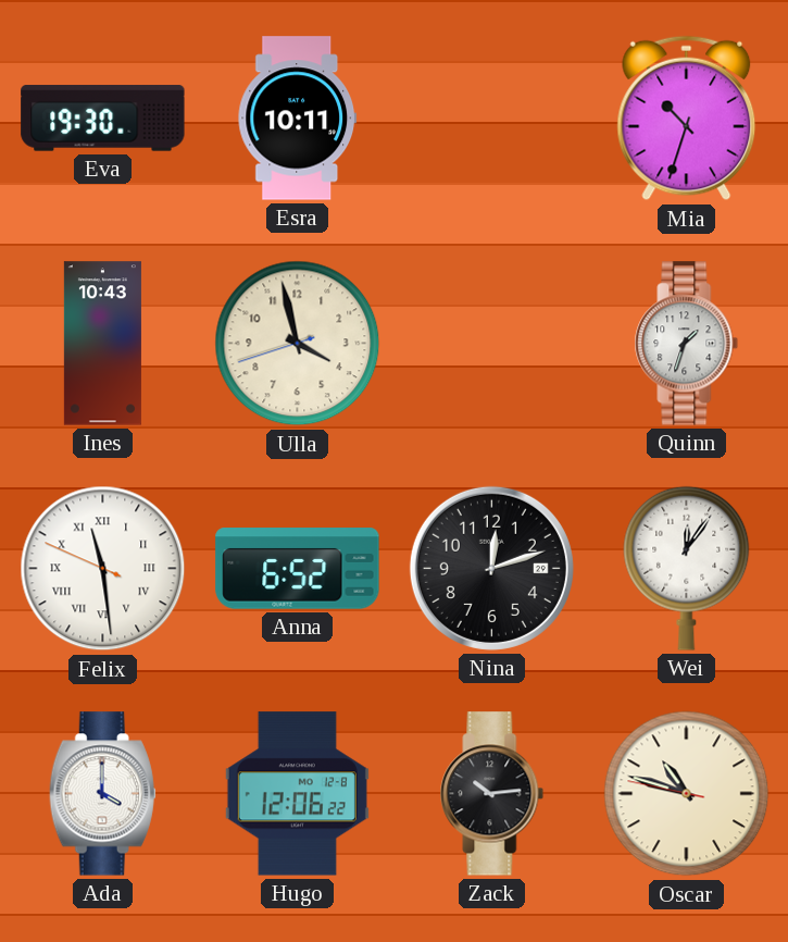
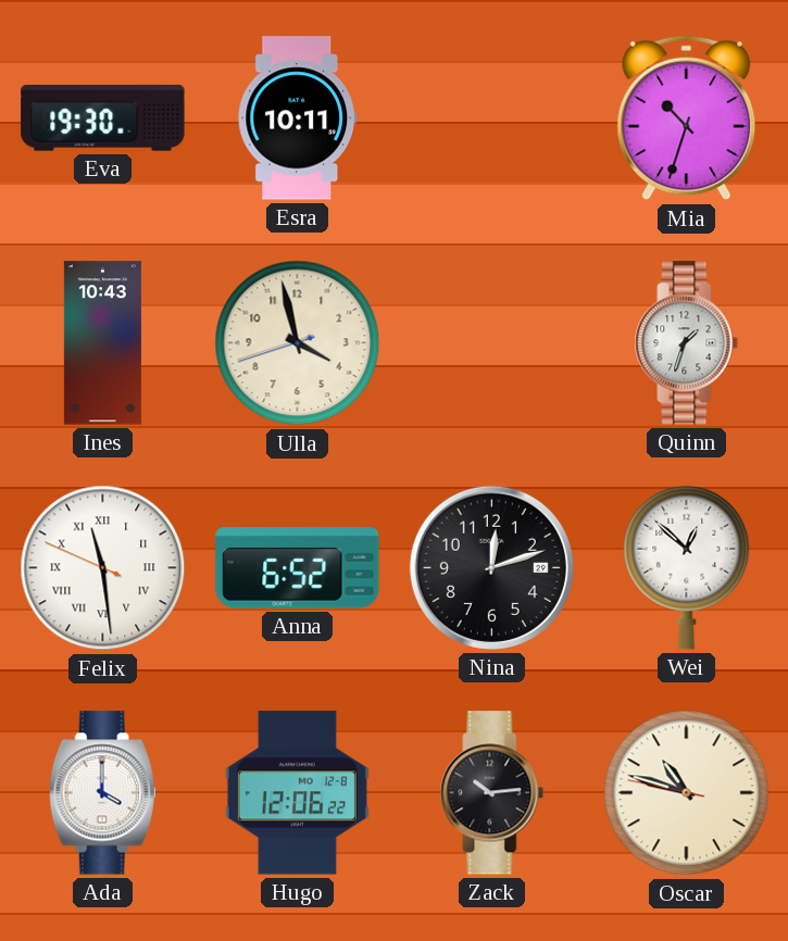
Wei: 12:06 -> 12:52
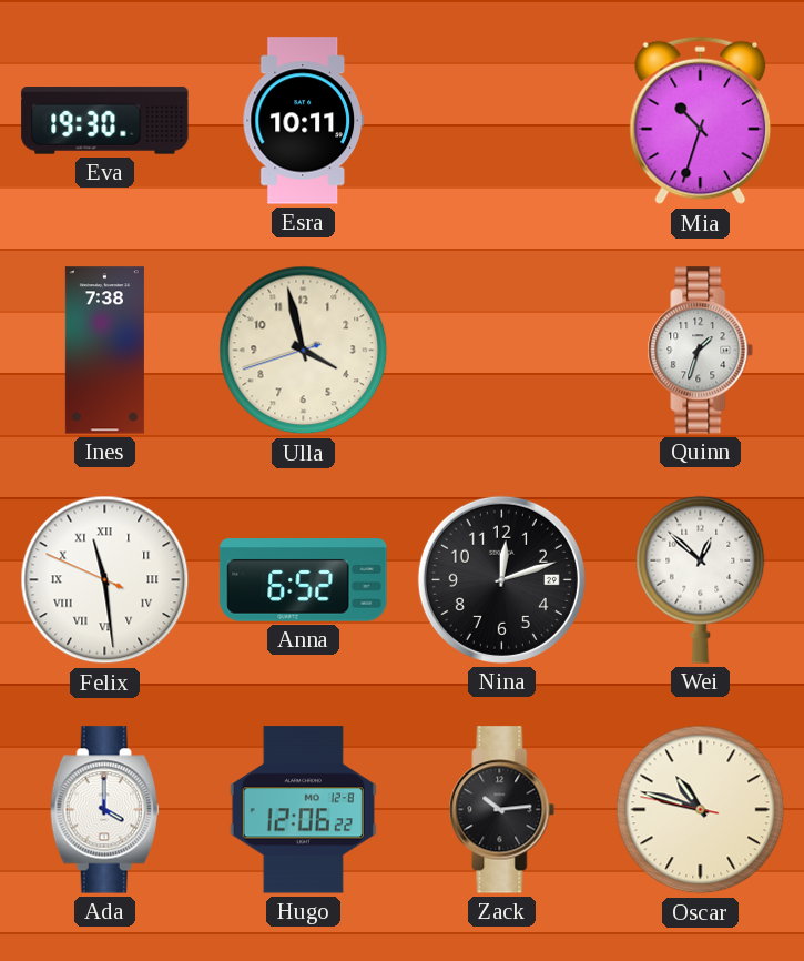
Ines: 10:43 -> 7:38
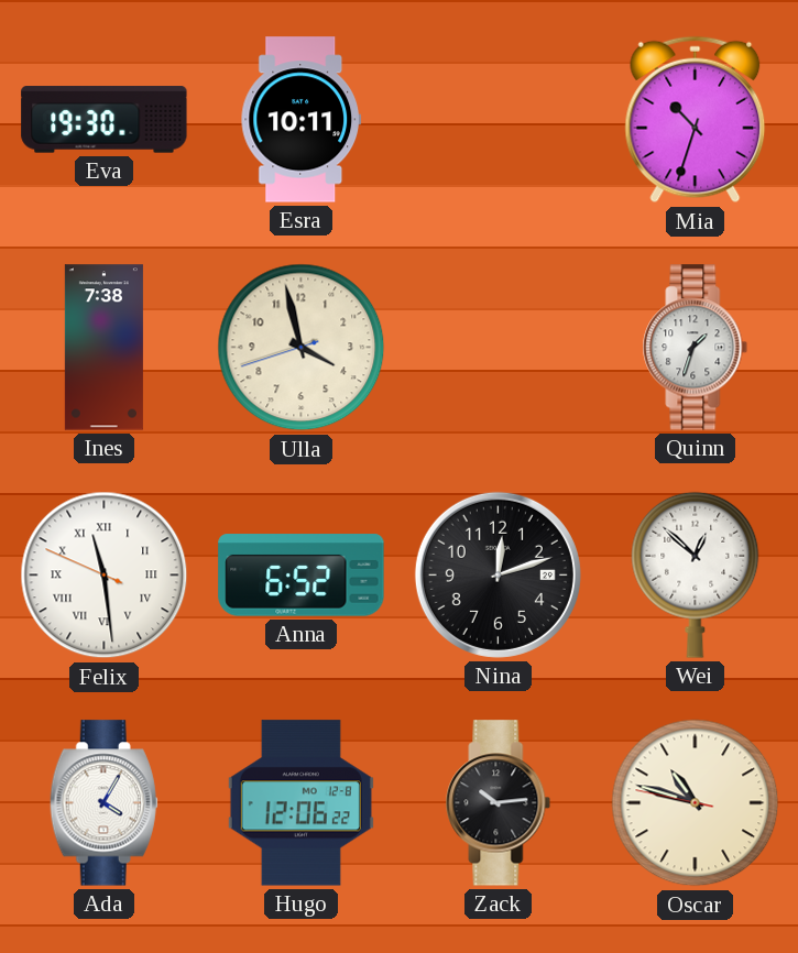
Ada: 4:00 -> 4:05
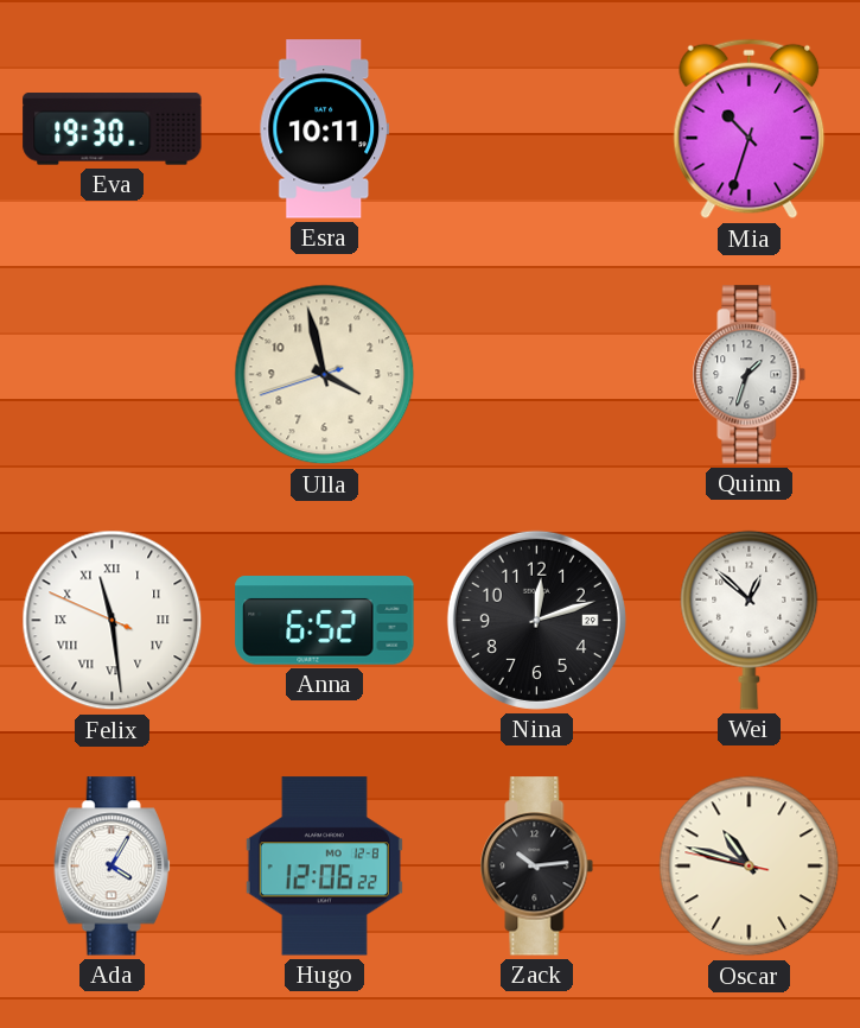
Ines: 7:38 -> none
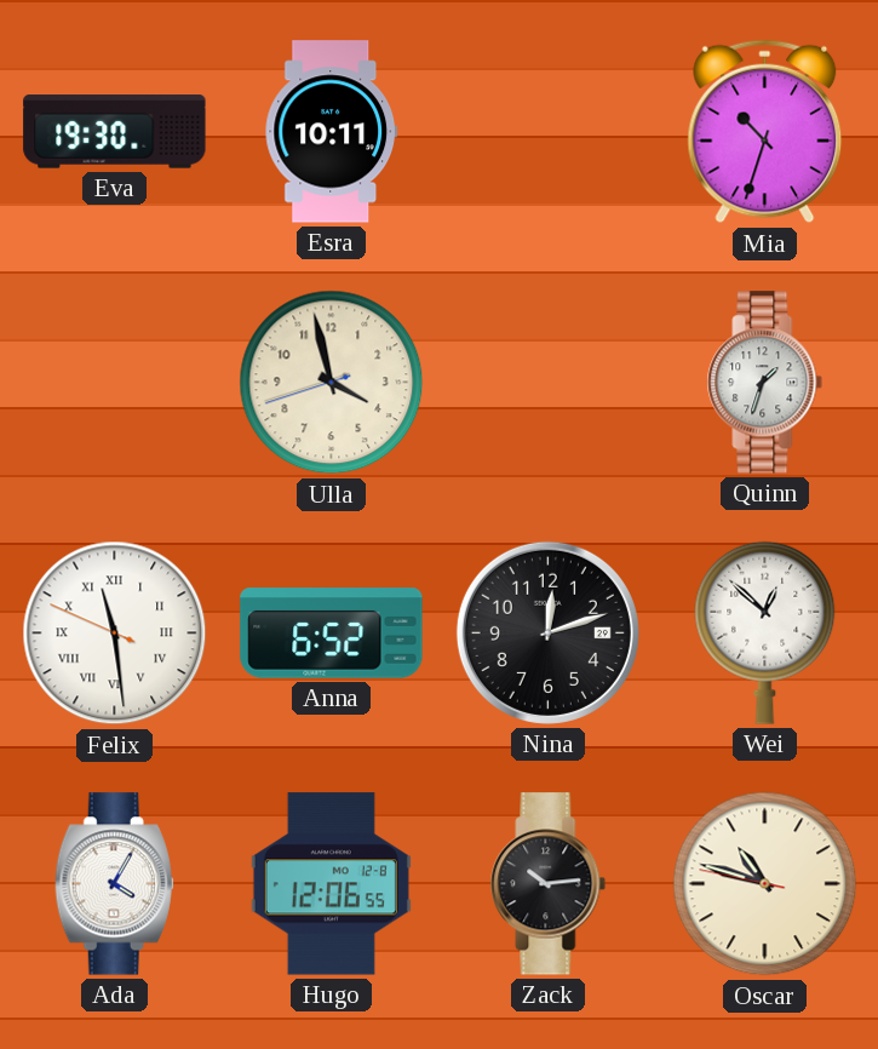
Hugo: 12:06:22 -> 12:06:55
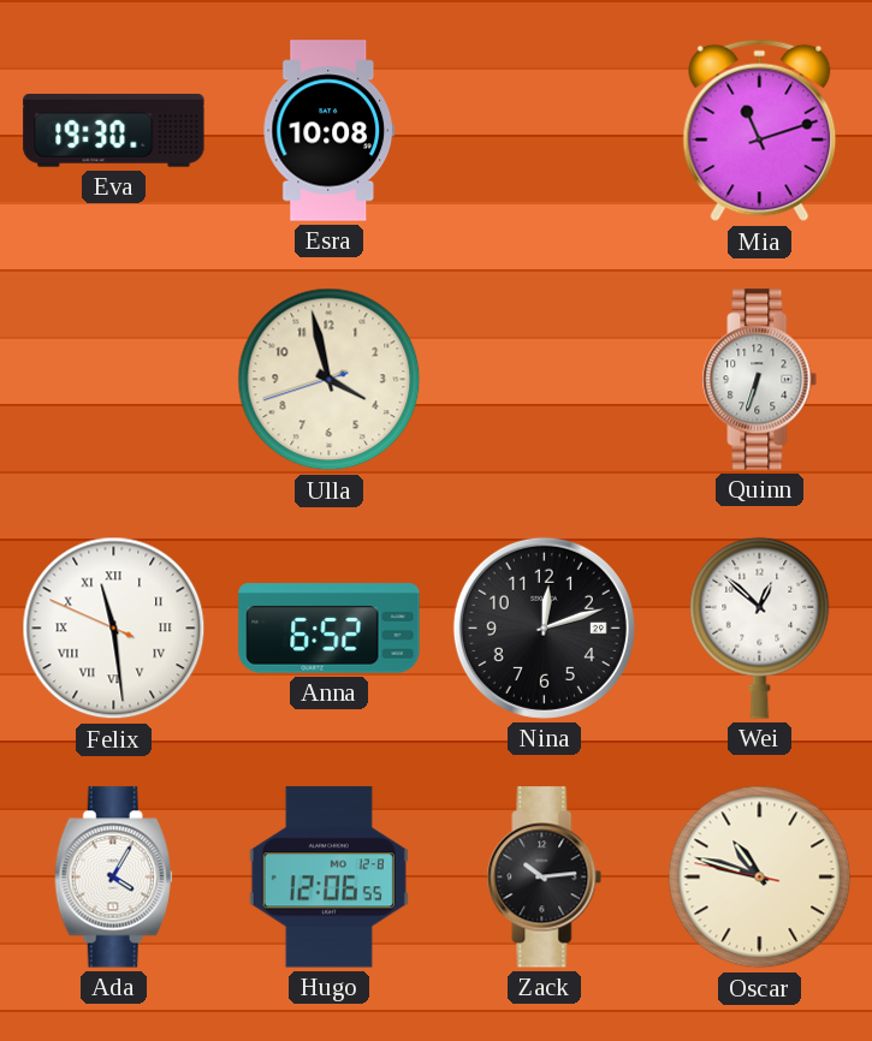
Esra: 10:11 -> 10:08
Mia: 10:33 -> 11:12
Quinn: 1:33 -> 6:33
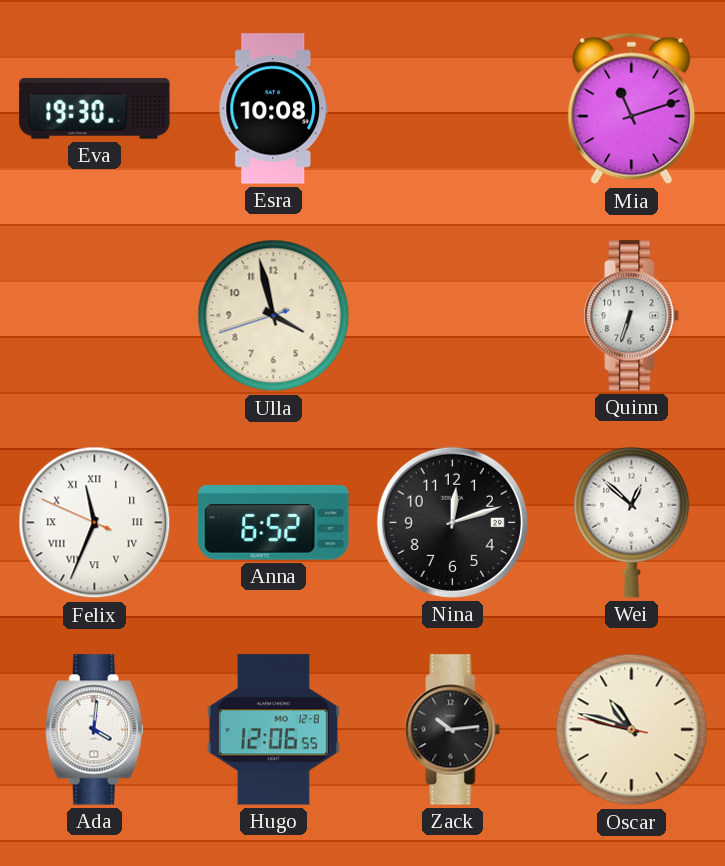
Felix: 11:28 -> 11:33
Ada: 4:05 -> 4:01
